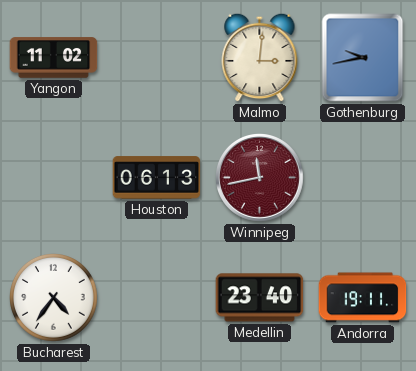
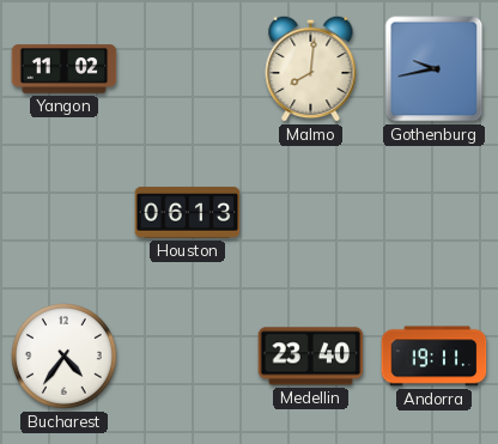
Malmo: 3:01 -> 8:01
Winnipeg: 11:43 -> none
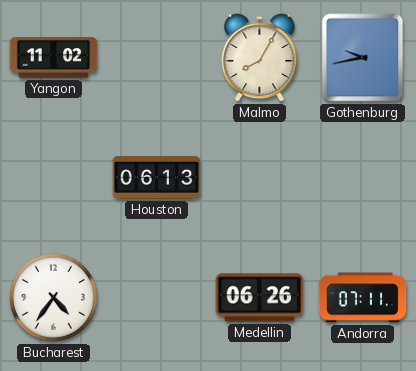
Malmo: 8:01 -> 8:05
Medellin: 23:40 -> 06:26
Andorra: 19:11 -> 07:11
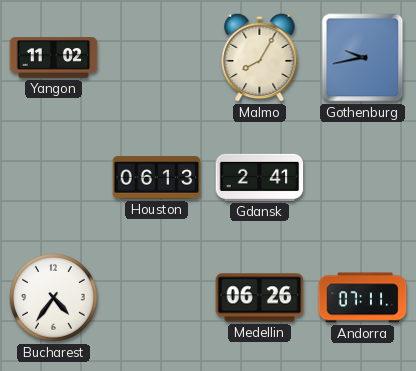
Gdansk: none -> 2:41
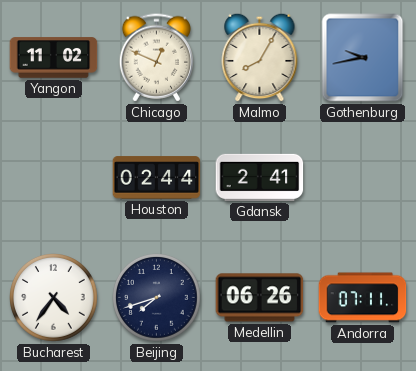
Chicago: none -> 12:49
Houston: 06:13 -> 02:44
Beijing: none -> 7:42
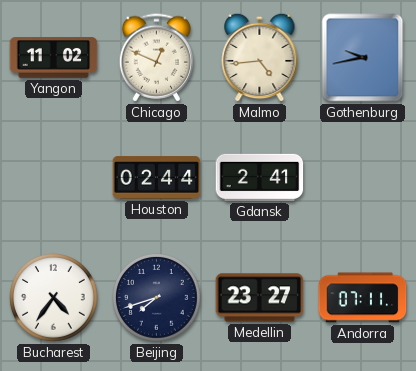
Malmo: 8:05 -> 4:44
Medellin: 06:26 -> 23:27
